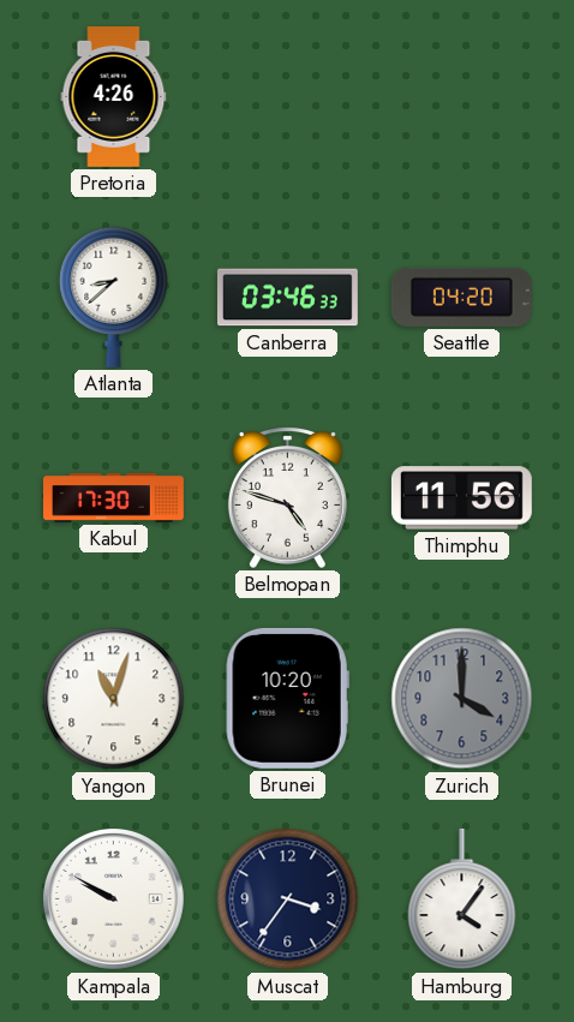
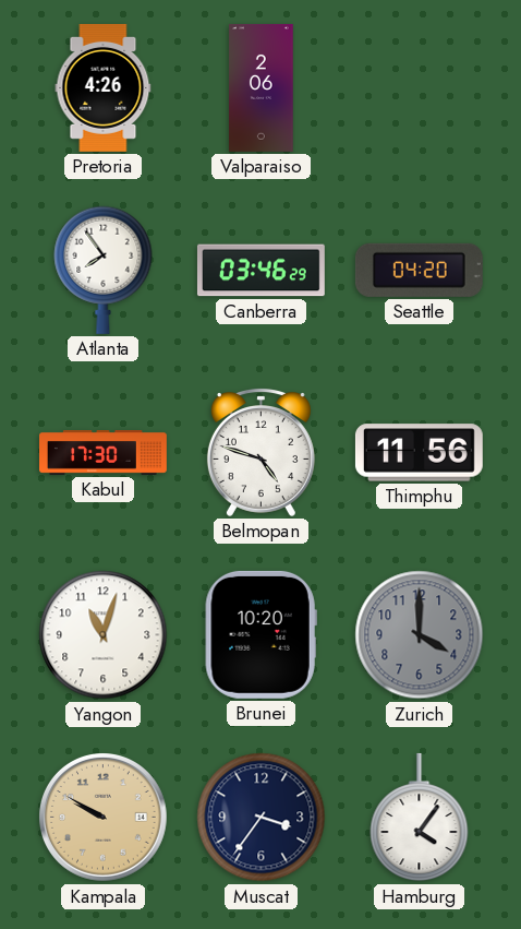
Valparaiso: none -> 2:06
Atlanta: 8:38 -> 7:54
Canberra: 03:46:33 -> 03:46:29
Kampala dial: white -> champagne
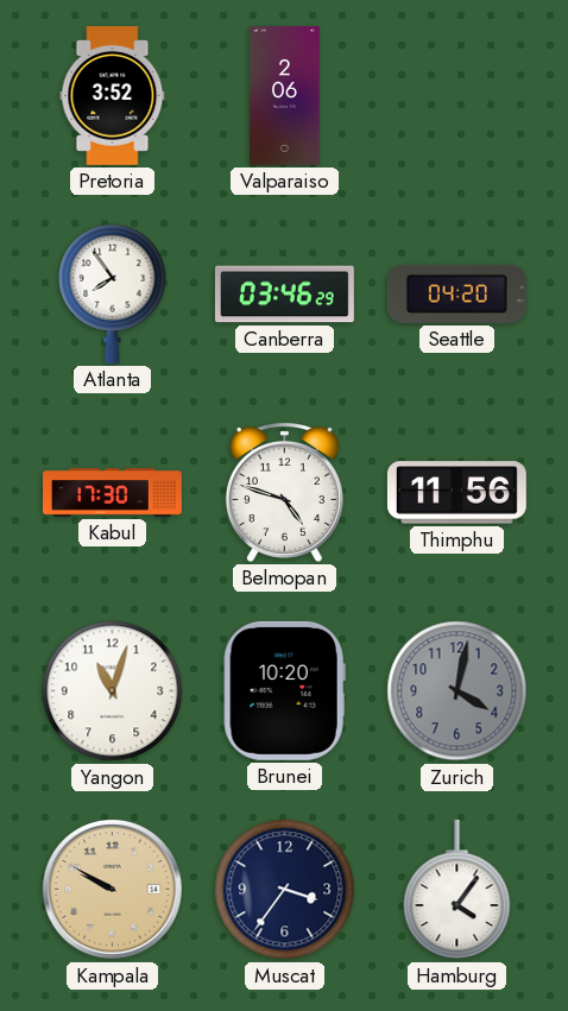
Pretoria: 4:26 -> 3:52
Zurich: 4:00 -> 4:02
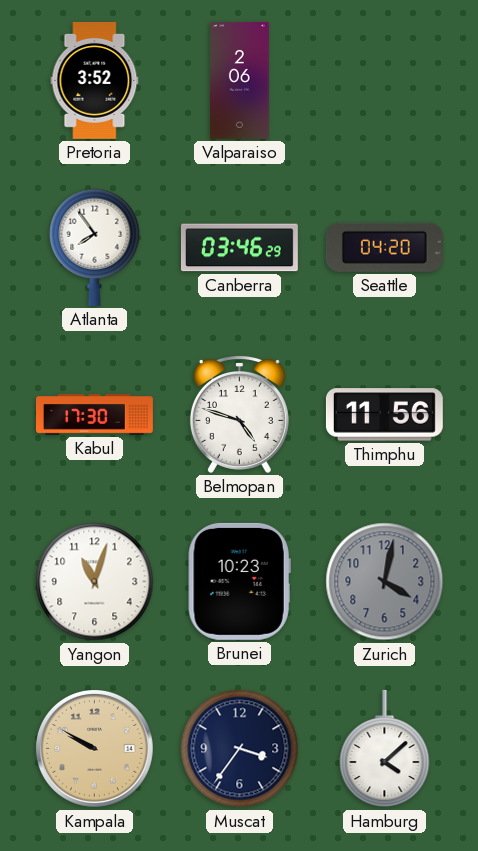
Brunei: 10:20 -> 10:23
Hamburg: 4:06 -> 4:08
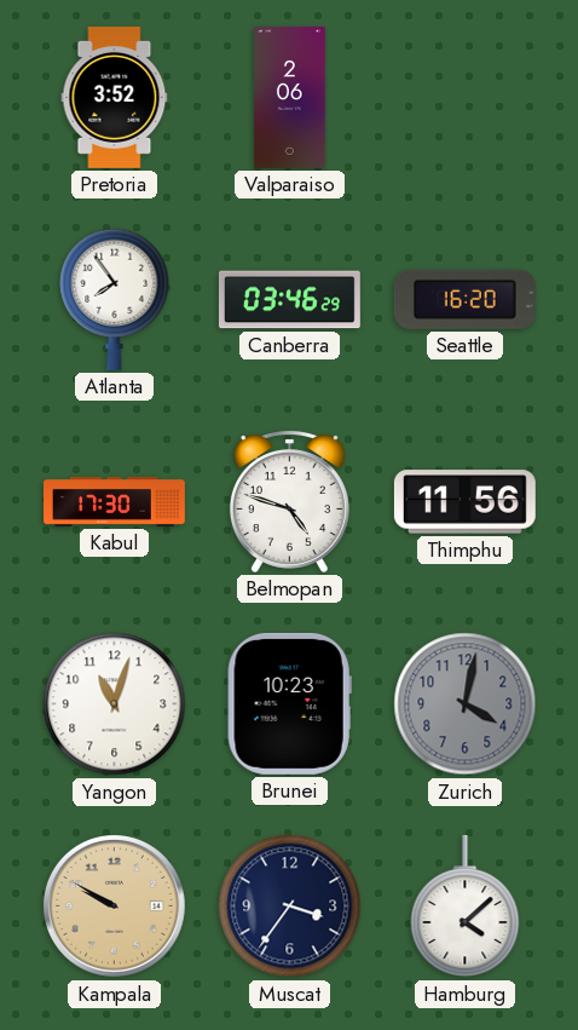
Seattle: 04:20 -> 16:20
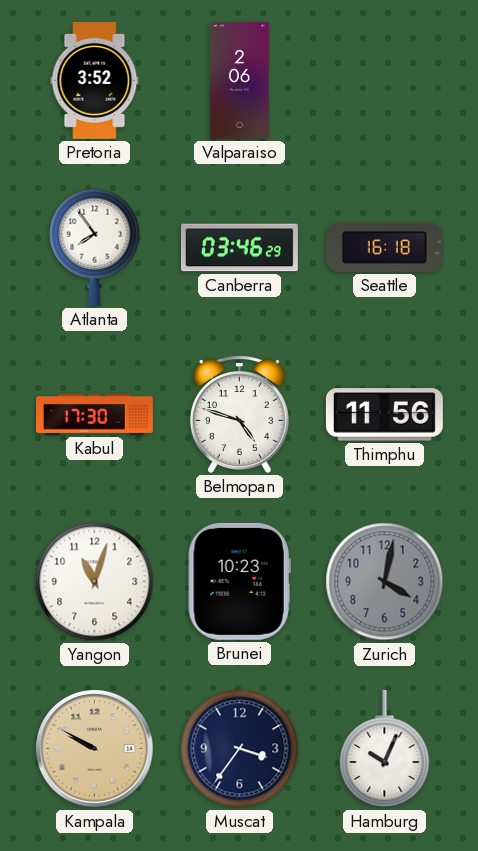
Seattle: 16:20 -> 16:18
Hamburg: 4:08 -> 10:04
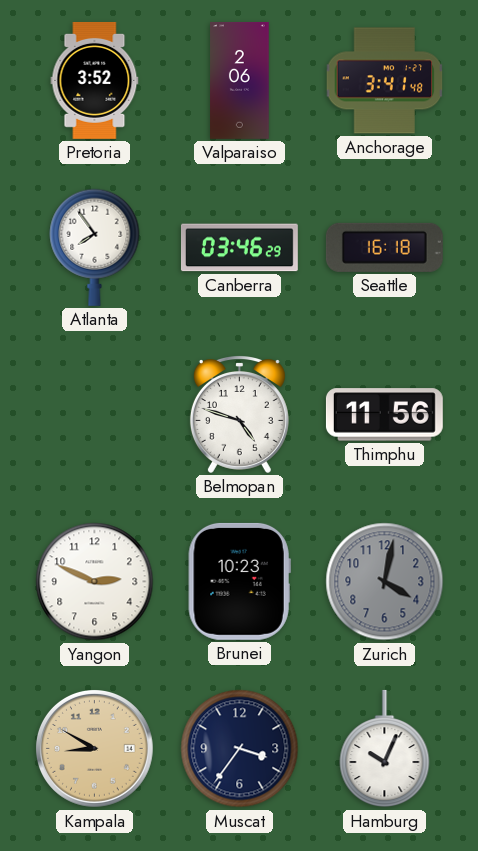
Anchorage: none -> 3:41
Kabul: 17:30 -> none
Yangon: 11:03 -> 2:49
Kampala: 9:50 -> 8:50
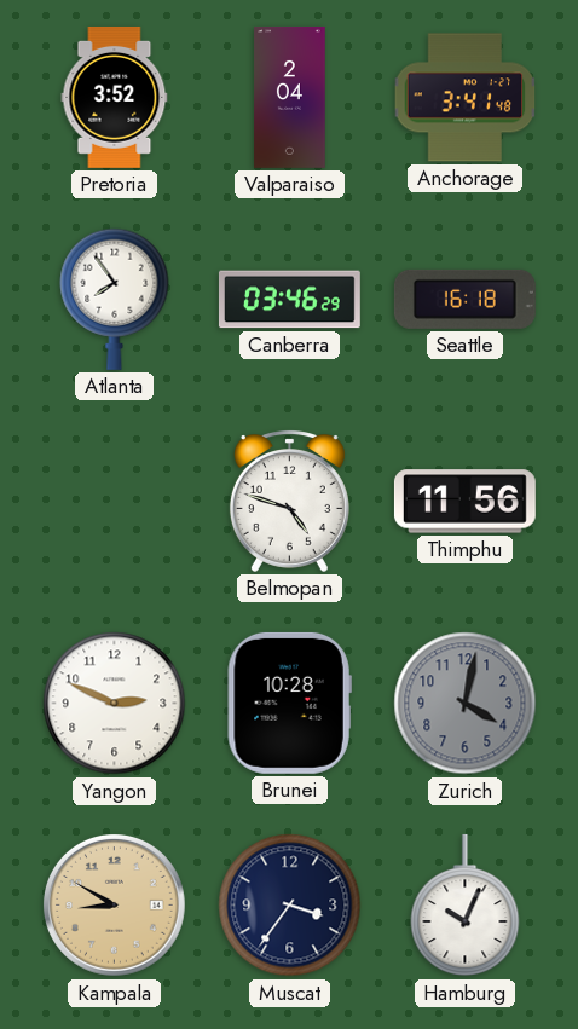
Valparaiso: 2:06 -> 2:04
Brunei: 10:23 -> 10:28
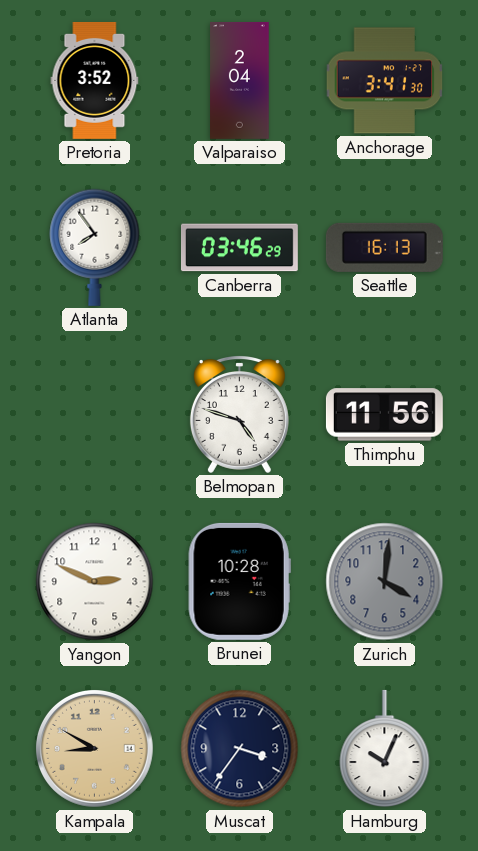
Anchorage: 3:41:48 -> 3:41:30
Seattle: 16:18 -> 16:13
Zurich: 4:02 -> 4:01
